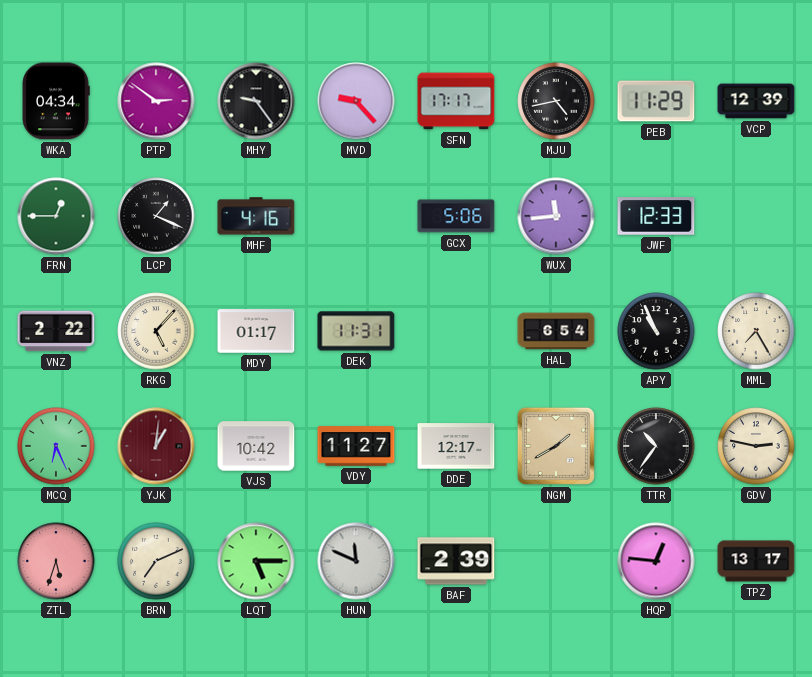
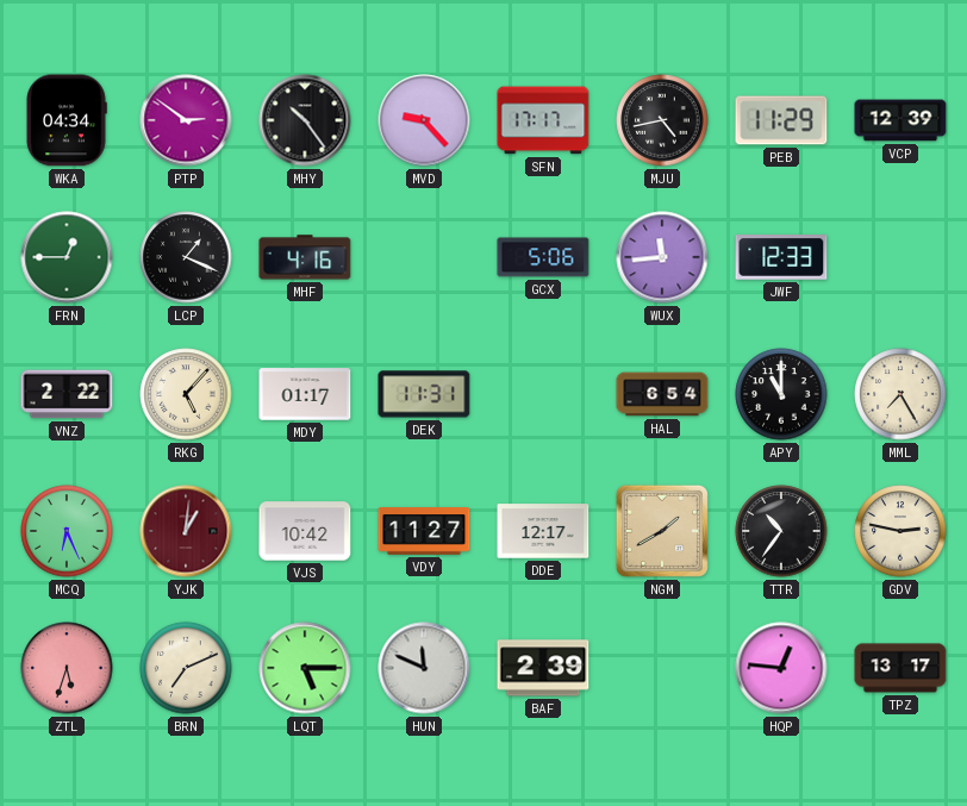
MHY: 9:24 -> 10:24
APY: 10:56 -> 11:00
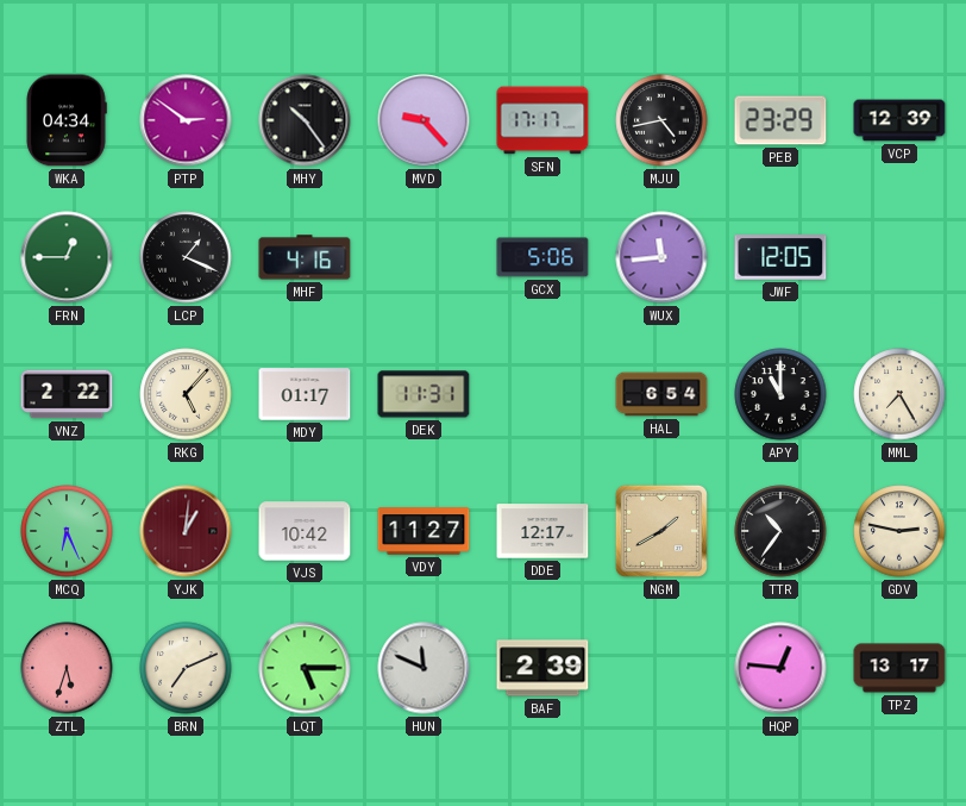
PEB: 11:29 -> 23:29
JWF: 12:33 -> 12:05
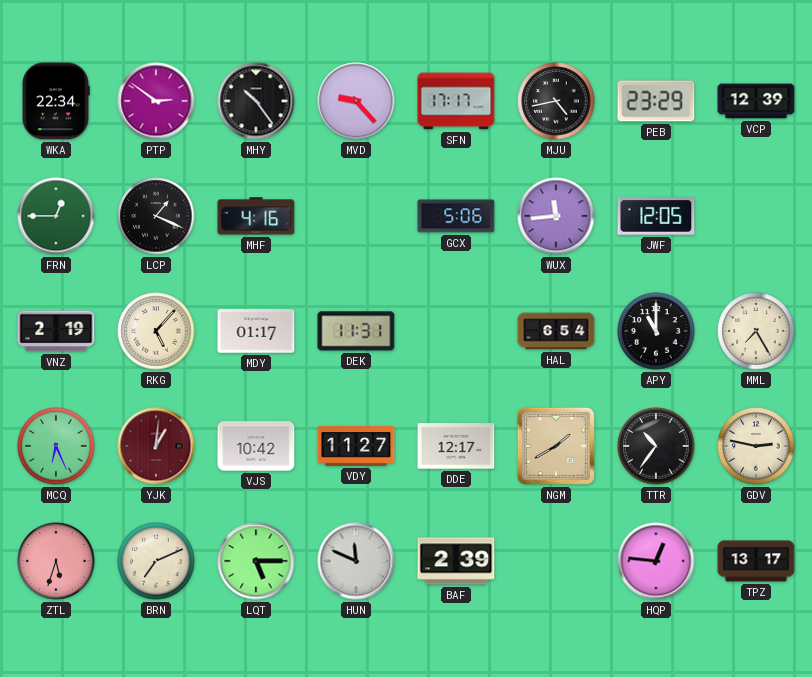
WKA: 04:34 -> 22:34
VNZ: 2:22 -> 2:19
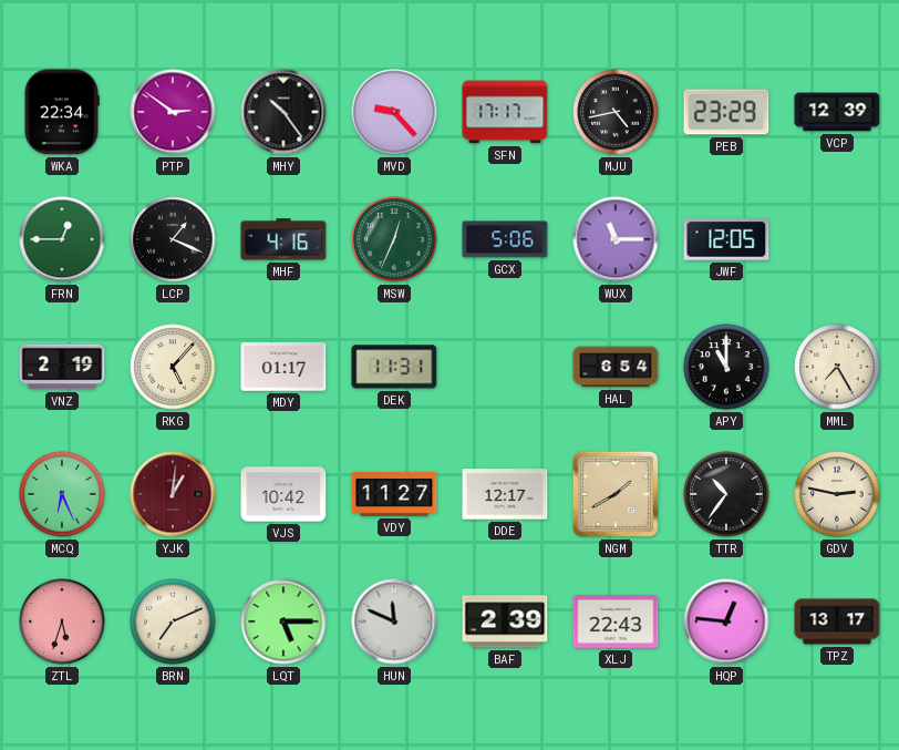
MSW: none -> 12:34
WUX: 11:44 -> 11:15
XLJ: none -> 22:43
